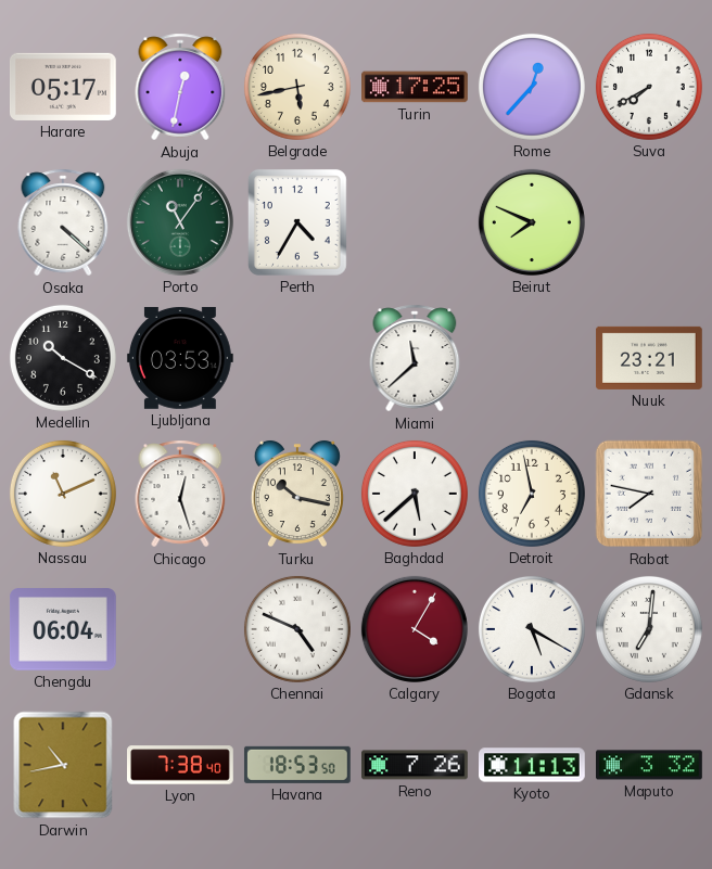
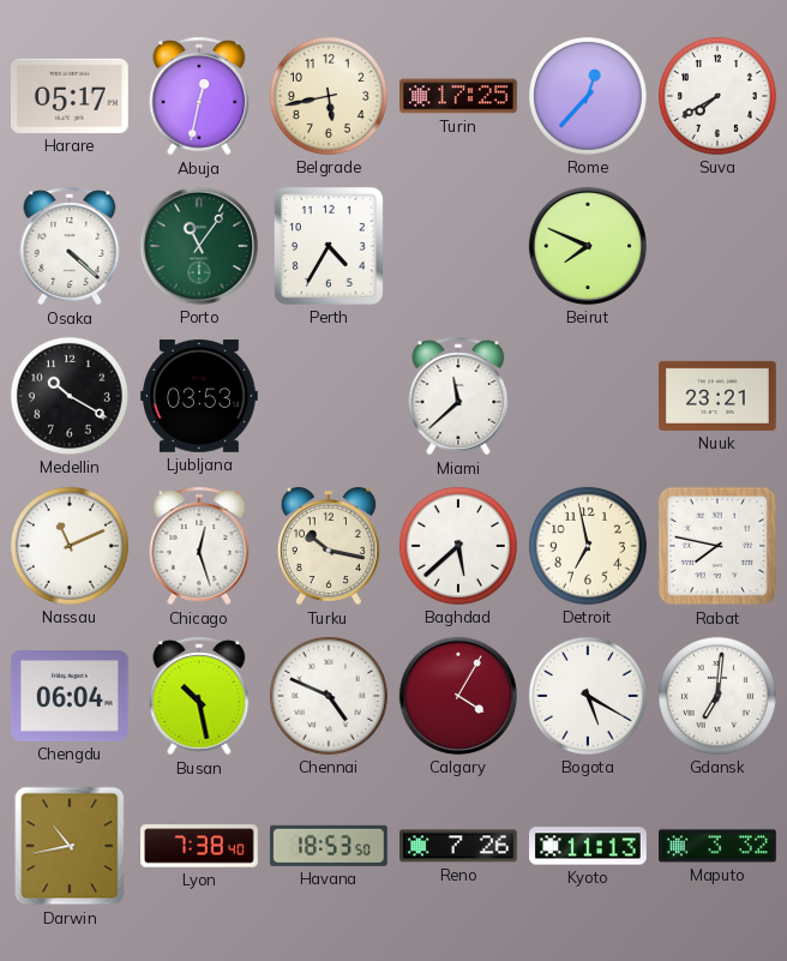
Busan: none -> 10:28
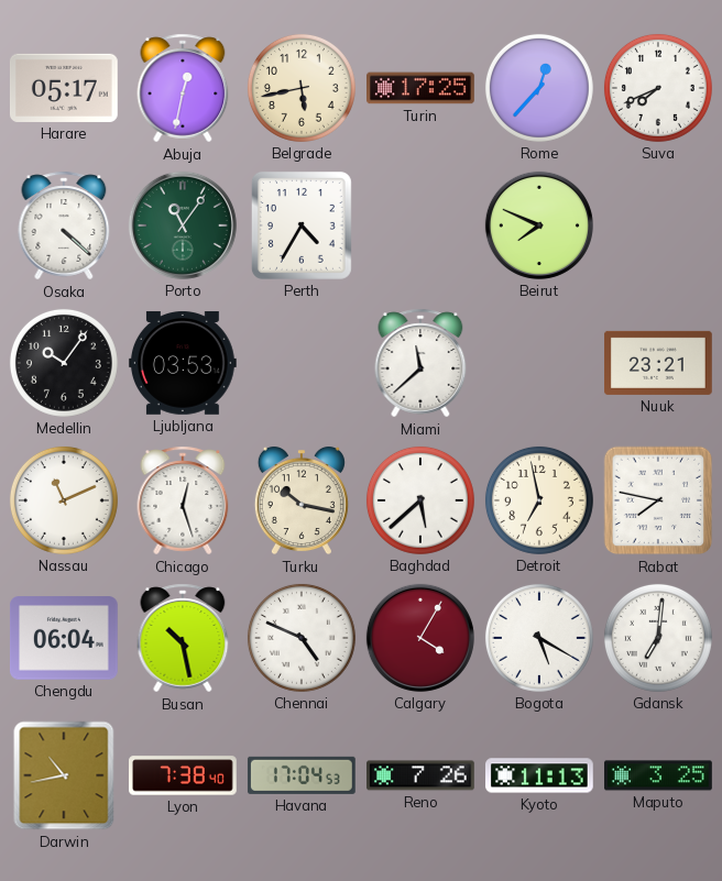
Suva: 7:40 -> 7:41
Medellin: 10:20 -> 10:06
Havana: 18:53 -> 17:04
Maputo: 3:32 -> 3:25
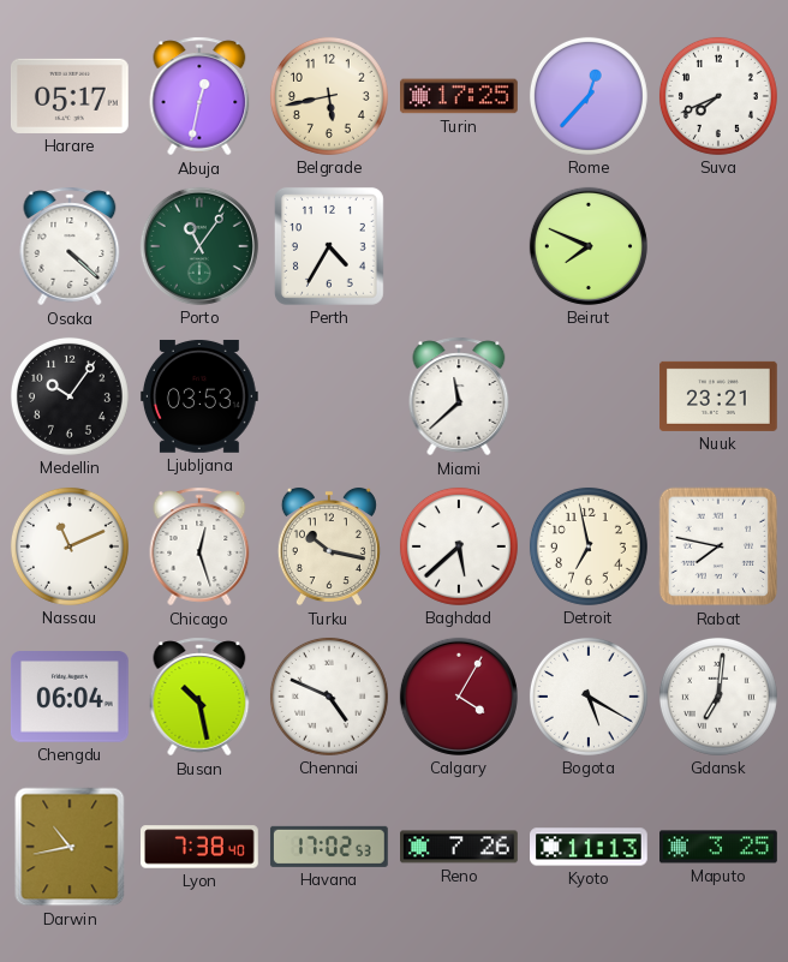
Havana: 17:04 -> 17:02
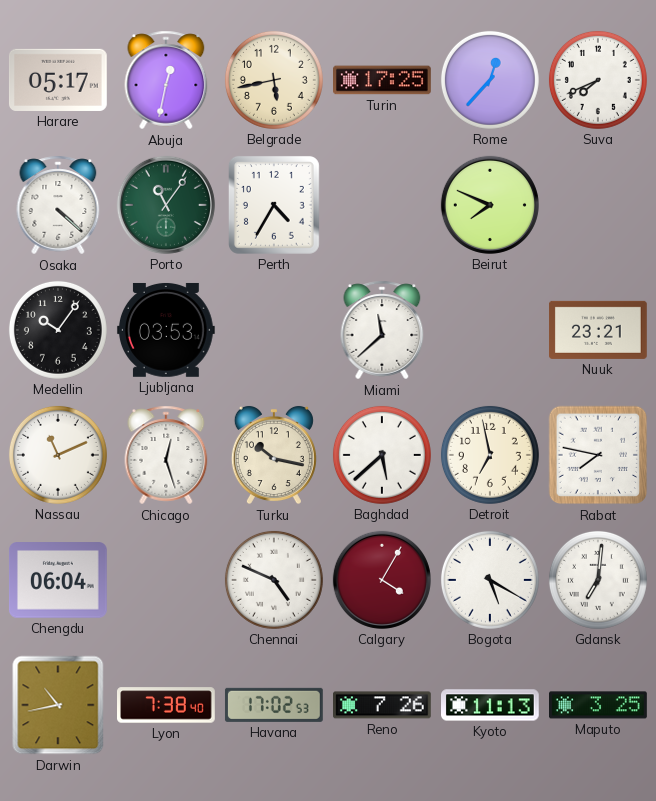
Busan: 10:28 -> none
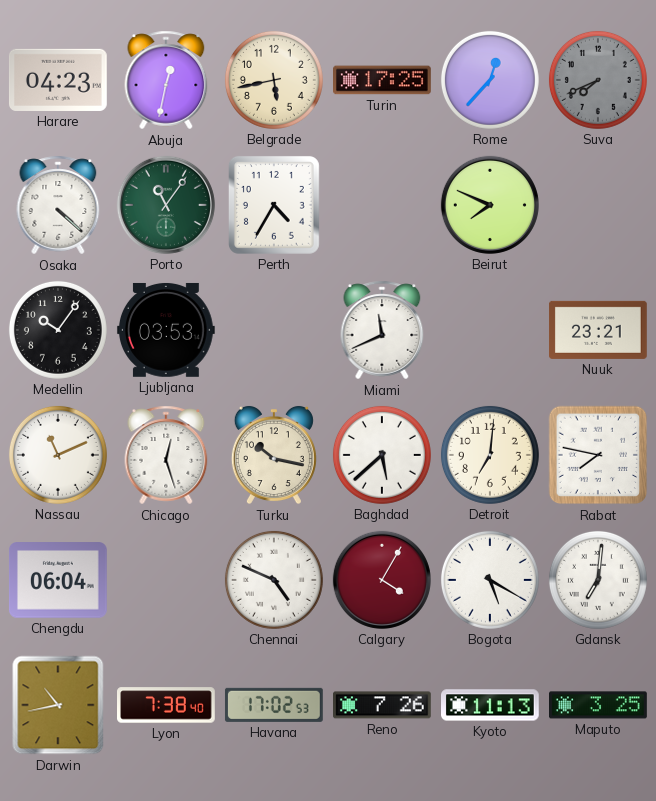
Harare: 05:17 -> 04:23
Suva dial: white -> grey
Miami: 11:38 -> 11:41
Detroit: 6:58 -> 7:01
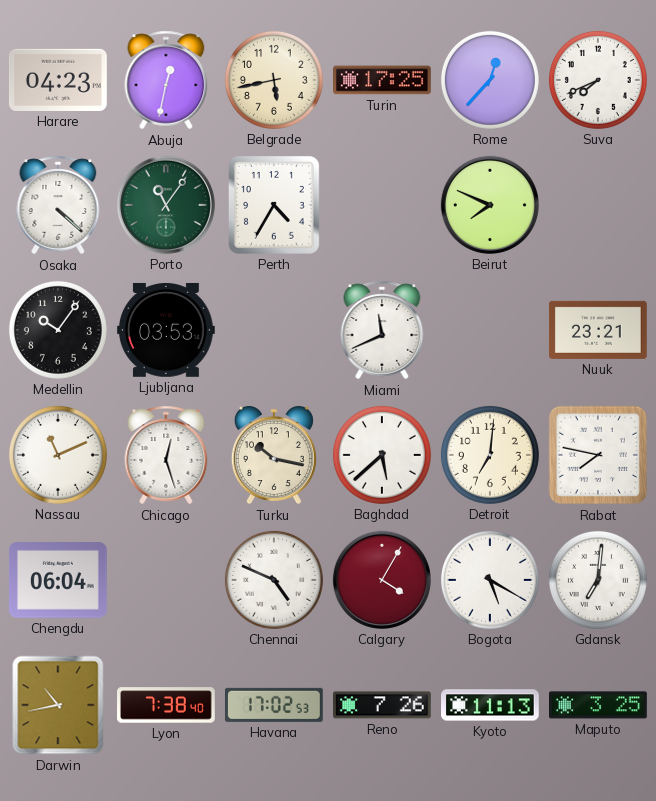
Suva dial: grey -> white
